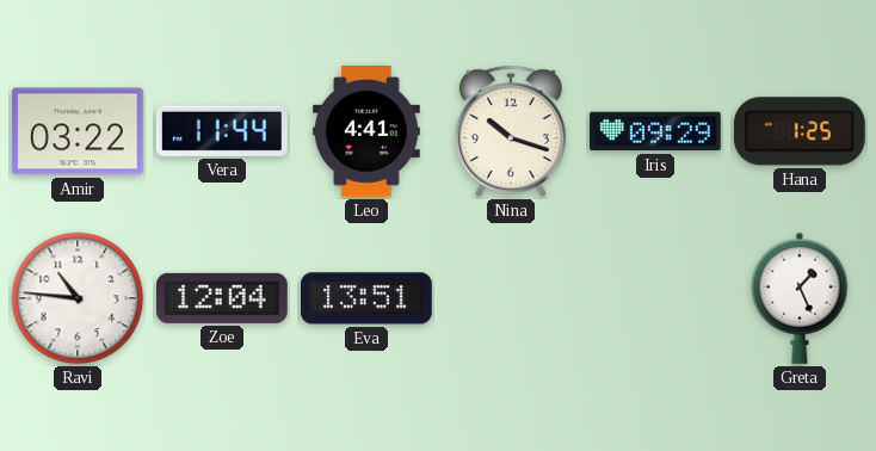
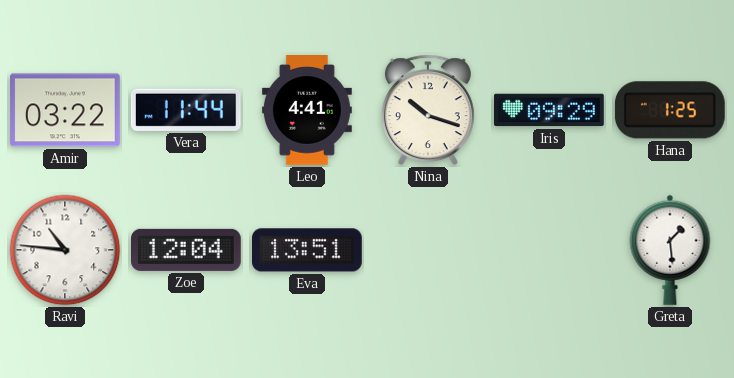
Greta: 1:26 -> 1:29
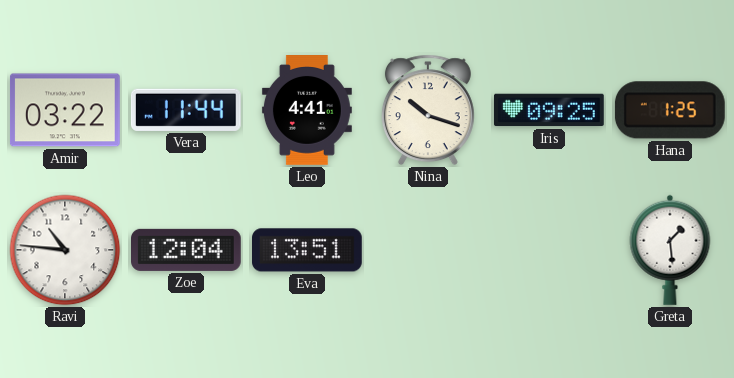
Iris: 09:29 -> 09:25
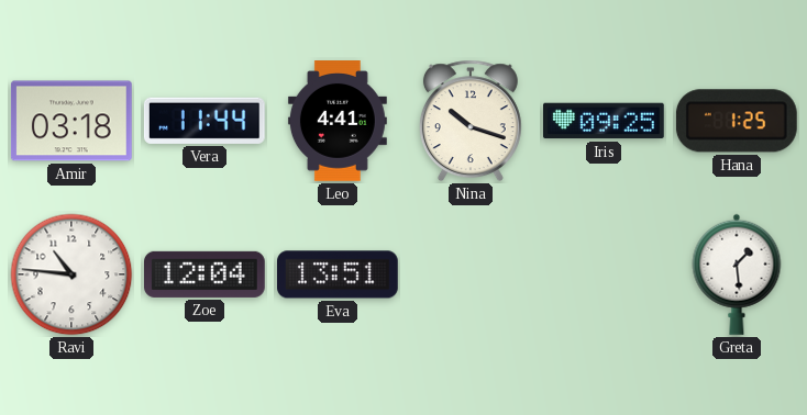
Amir: 03:22 -> 03:18
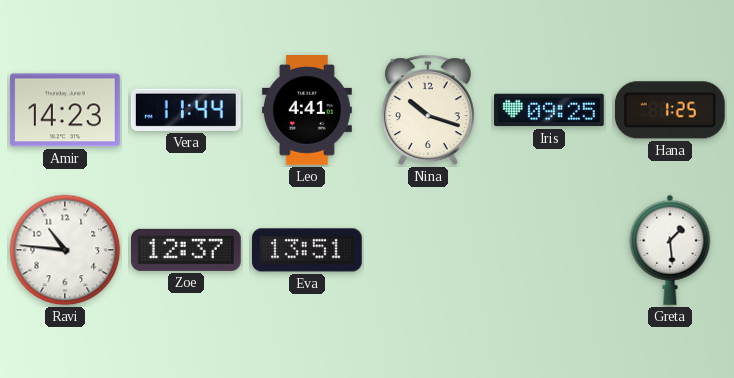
Amir: 03:18 -> 14:23
Zoe: 12:04 -> 12:37
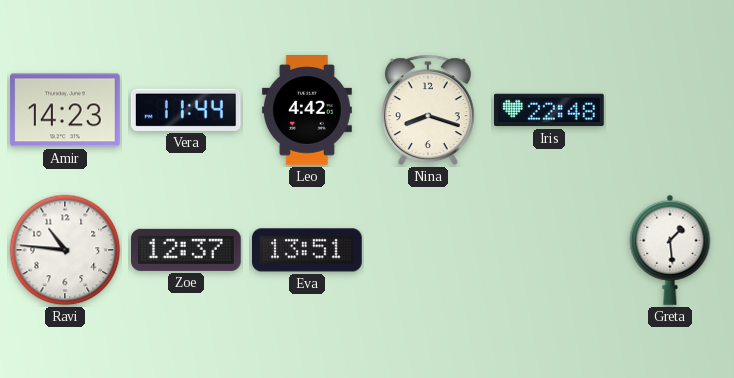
Leo: 4:41 -> 4:42
Nina: 10:18 -> 8:18
Iris: 09:25 -> 22:48
Hana: 1:25 -> none
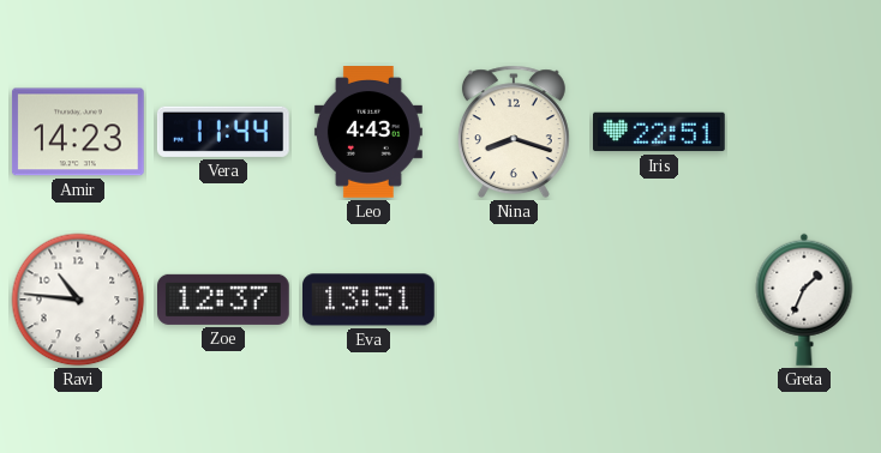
Leo: 4:42 -> 4:43
Iris: 22:48 -> 22:51
Greta: 1:29 -> 1:34
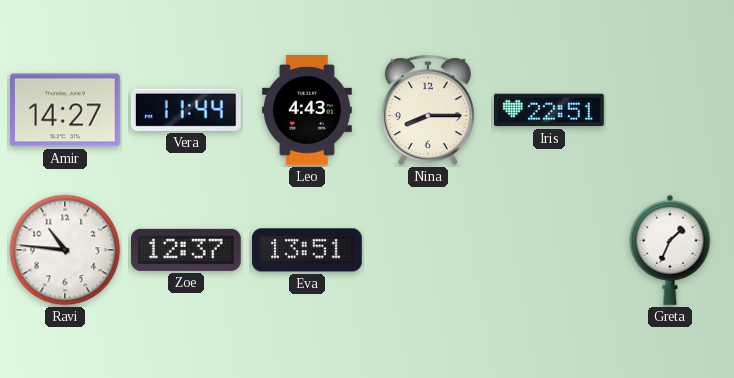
Amir: 14:23 -> 14:27
Nina: 8:18 -> 8:15
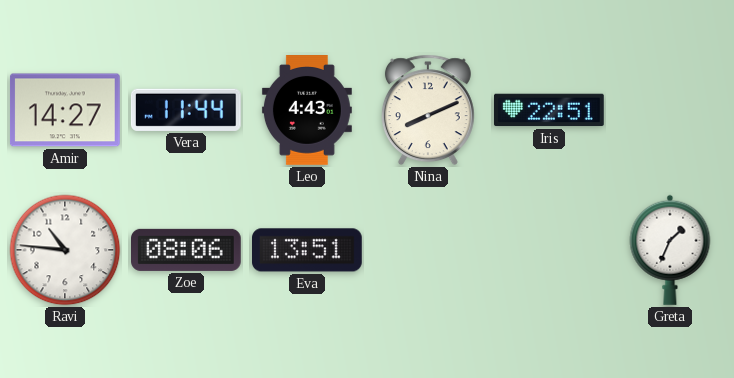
Nina: 8:15 -> 8:11
Zoe: 12:37 -> 08:06
